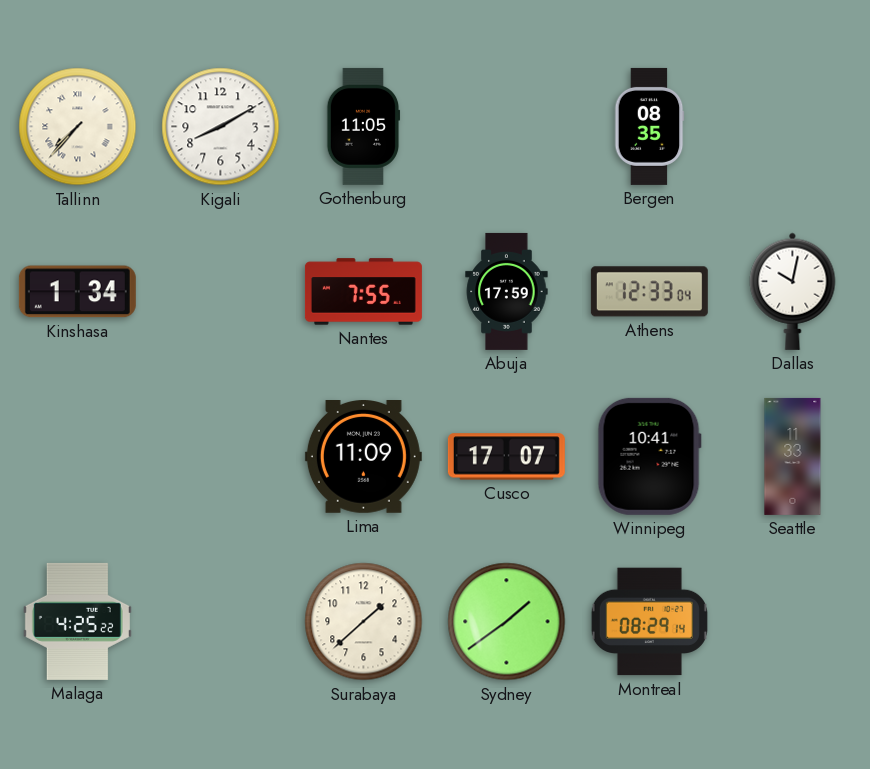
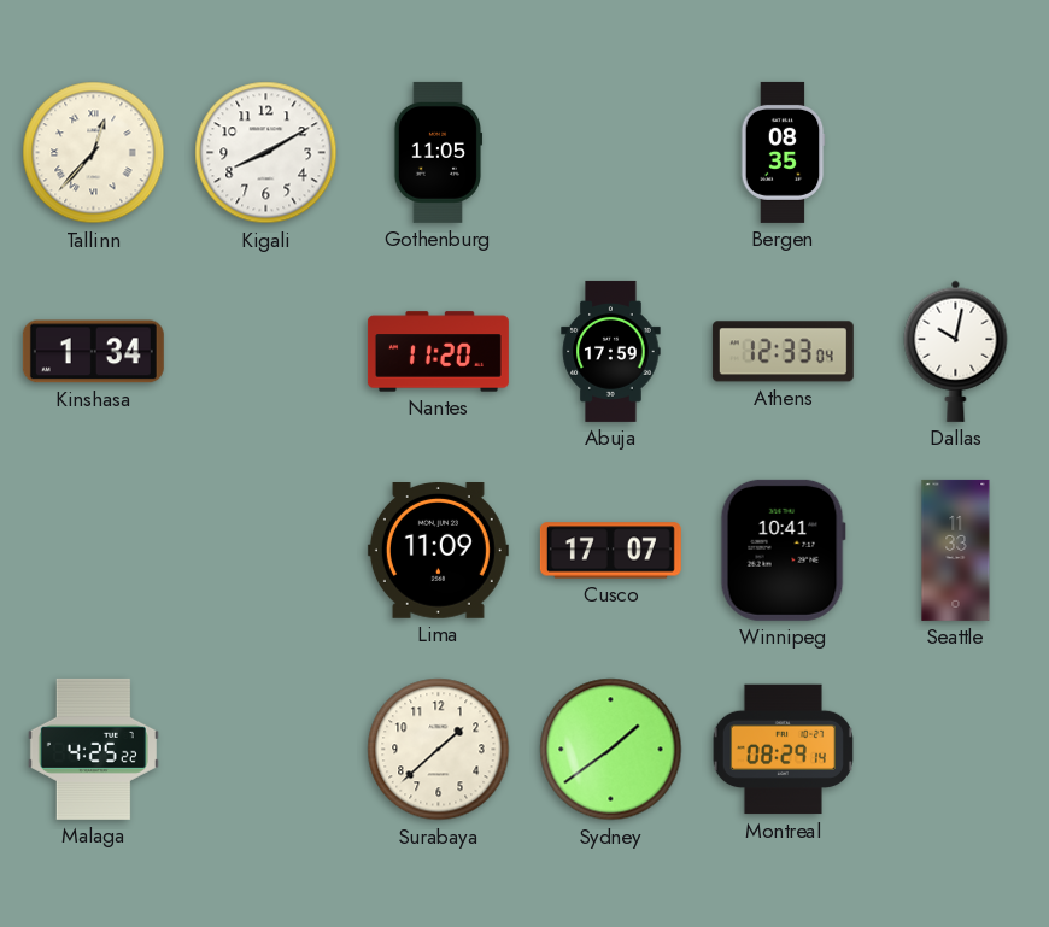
Tallinn: 7:37 -> 12:37
Nantes: 7:55 -> 11:20
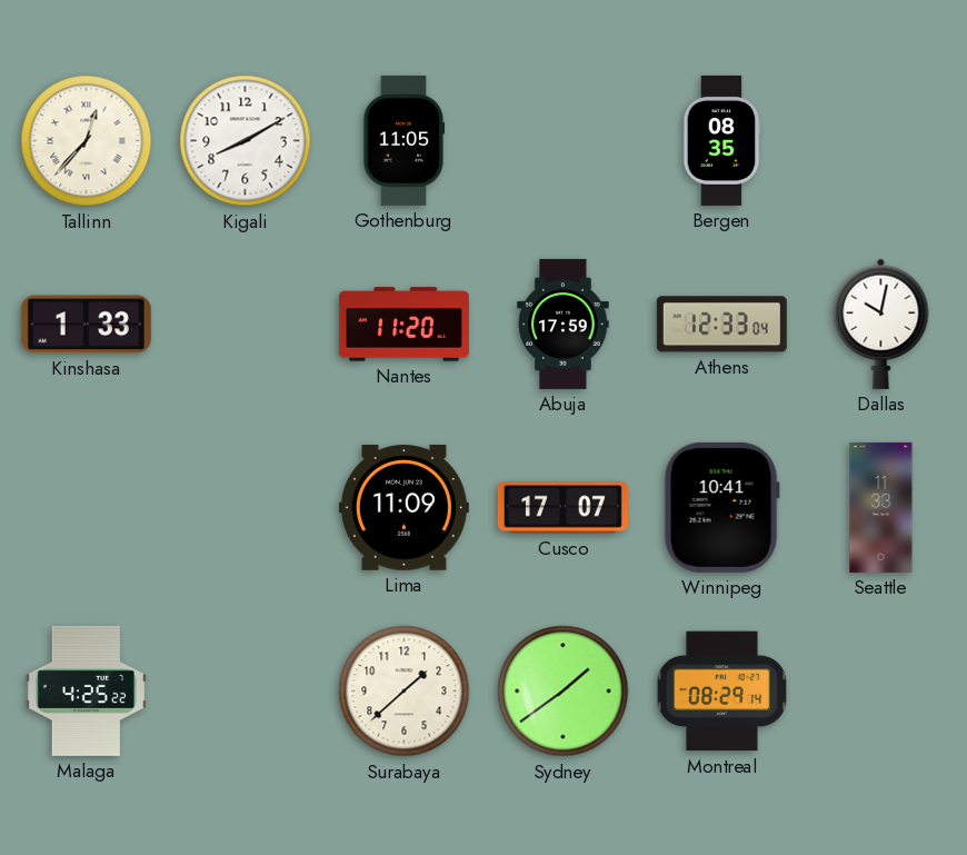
Kinshasa: 1:34 -> 1:33
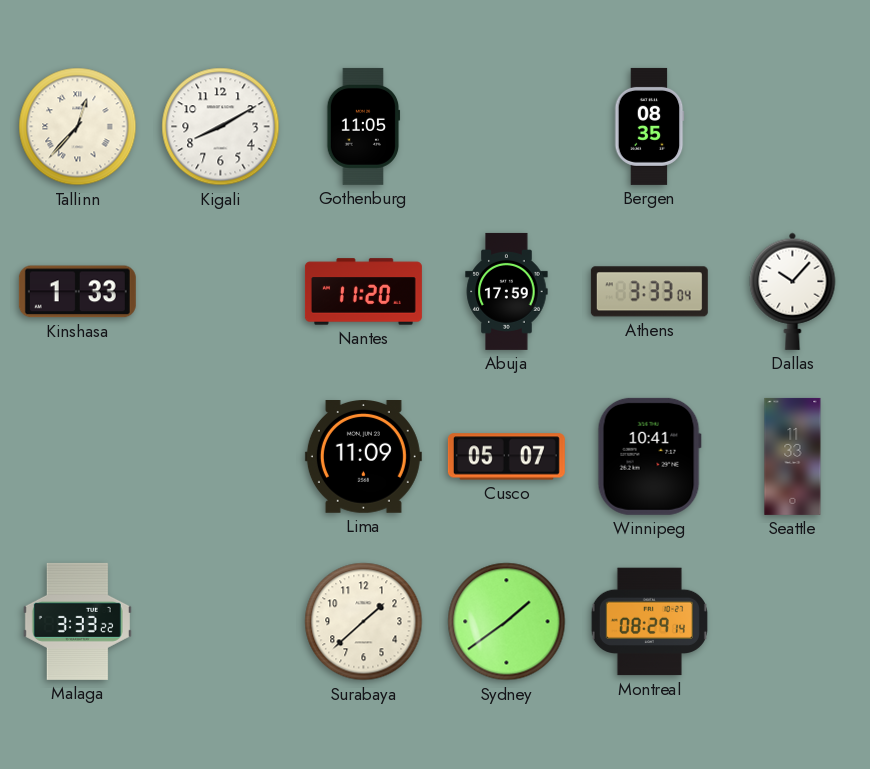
Athens: 12:33 -> 3:33
Dallas: 10:02 -> 10:07
Cusco: 17:07 -> 05:07
Malaga: 4:25 -> 3:33
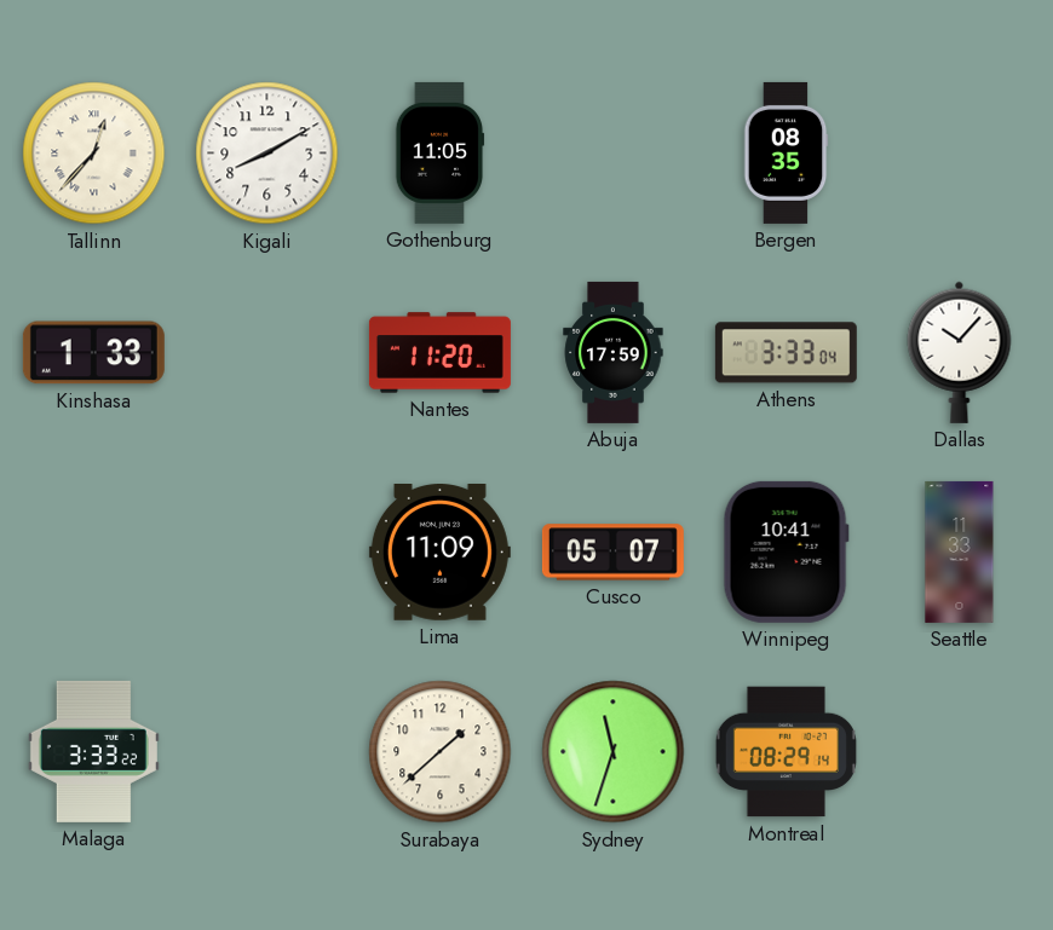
Sydney: 1:39 -> 11:33
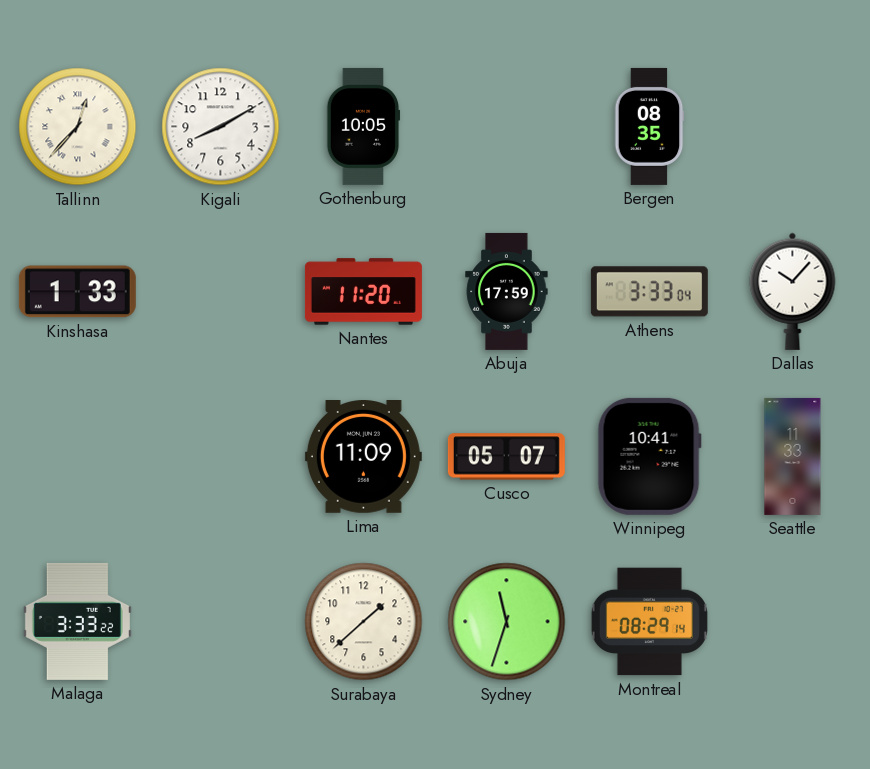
Gothenburg: 11:05 -> 10:05
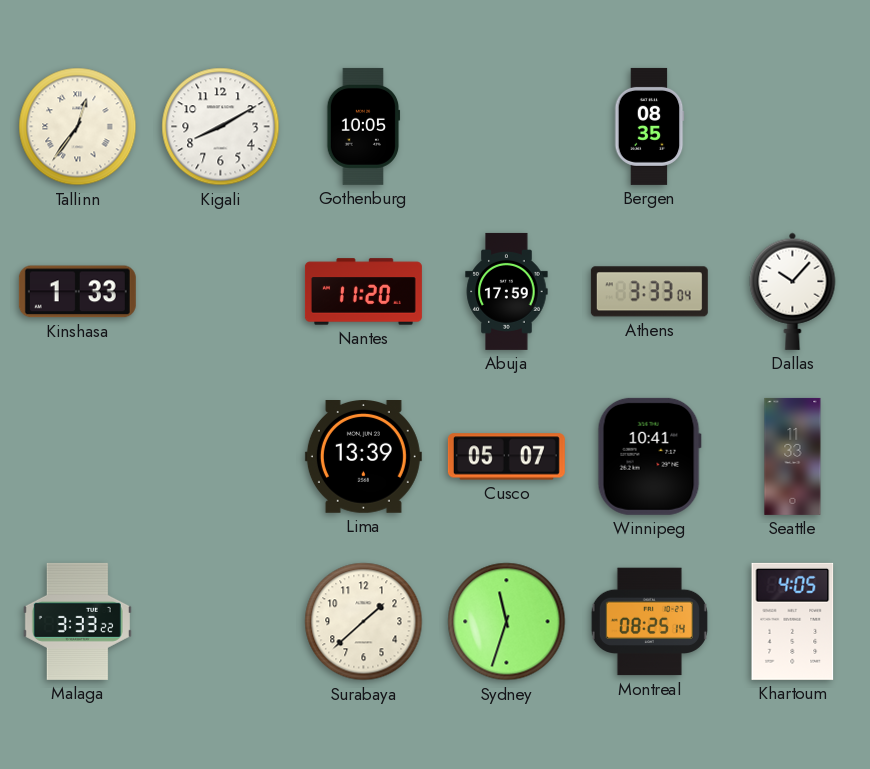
Tallinn: 12:37 -> 12:36
Lima: 11:09 -> 13:39
Montreal: 08:29 -> 08:25
Khartoum: none -> 4:05
